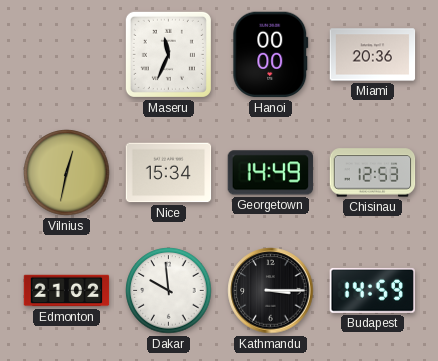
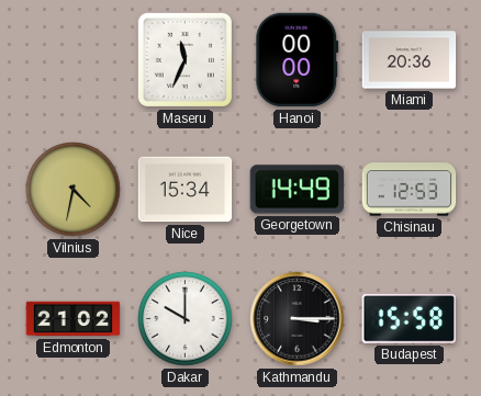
Vilnius: 12:32 -> 4:32
Dakar: 9:59 -> 10:00
Budapest: 14:59 -> 15:58
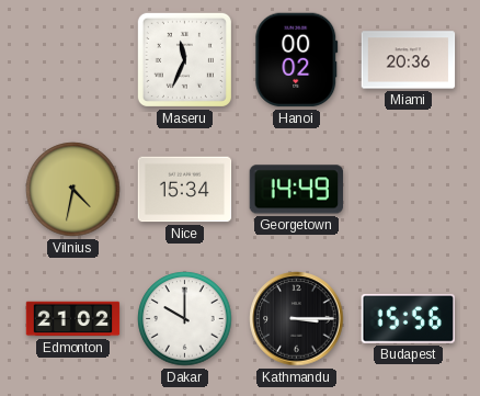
Hanoi: 00:00 -> 00:02
Chisinau: 12:53 -> none
Budapest: 15:58 -> 15:56
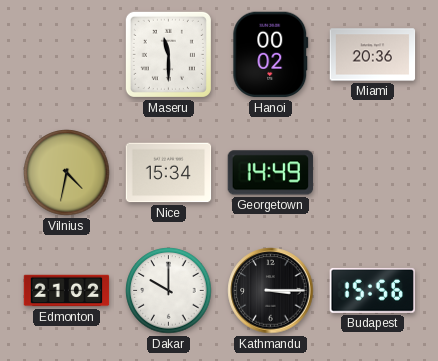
Maseru: 11:34 -> 11:30
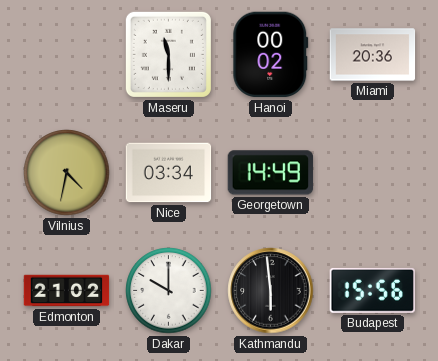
Nice: 15:34 -> 03:34
Kathmandu: 3:15 -> 5:59
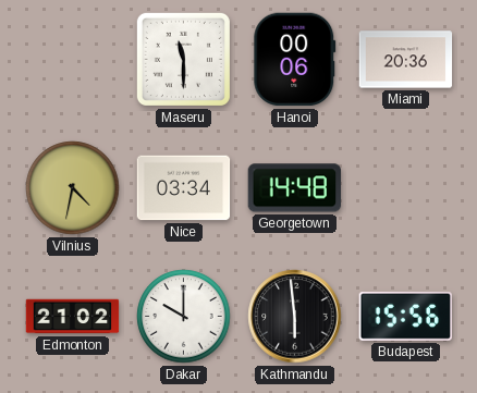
Hanoi: 00:02 -> 00:06
Georgetown: 14:49 -> 14:48
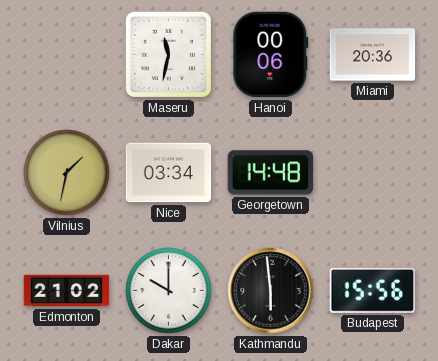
Maseru: 11:30 -> 11:32
Vilnius: 4:32 -> 1:32
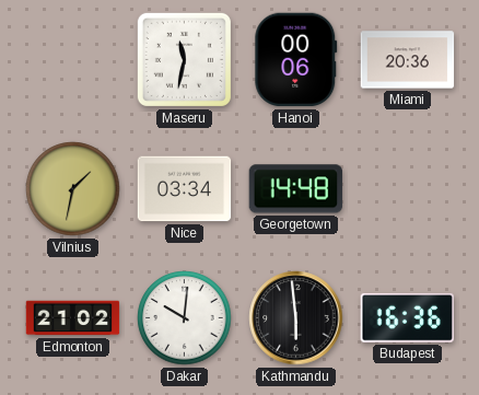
Dakar: 10:00 -> 10:01
Budapest: 15:56 -> 16:36
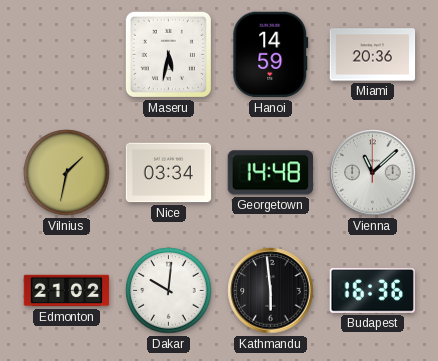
Maseru: 11:32 -> 5:32
Hanoi: 00:06 -> 14:59
Vienna: none -> 11:08
